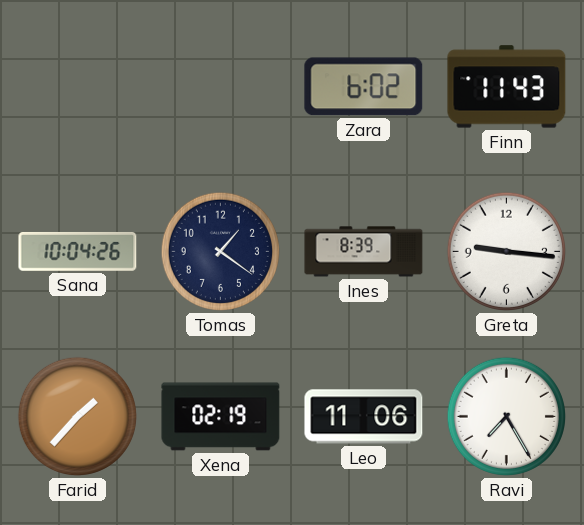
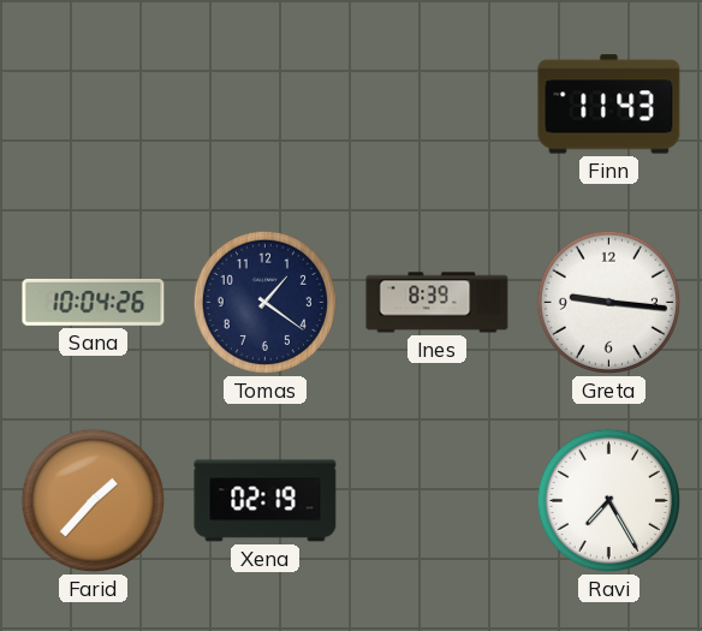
Zara: 6:02 -> none
Leo: 11:06 -> none
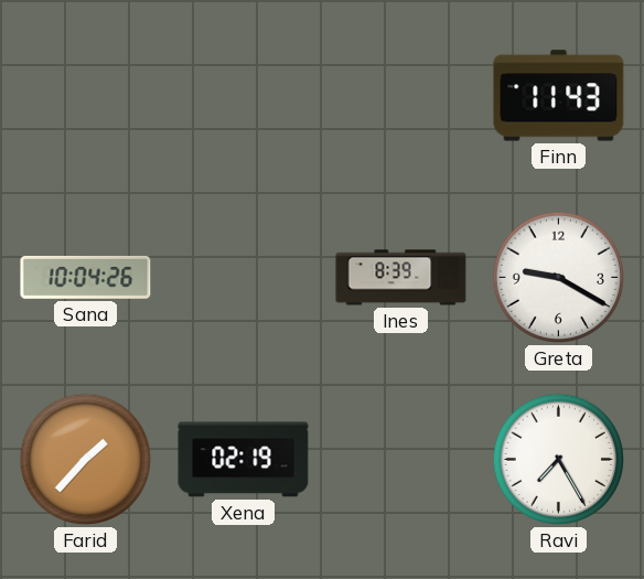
Tomas: 1:21 -> none
Greta: 9:16 -> 9:20
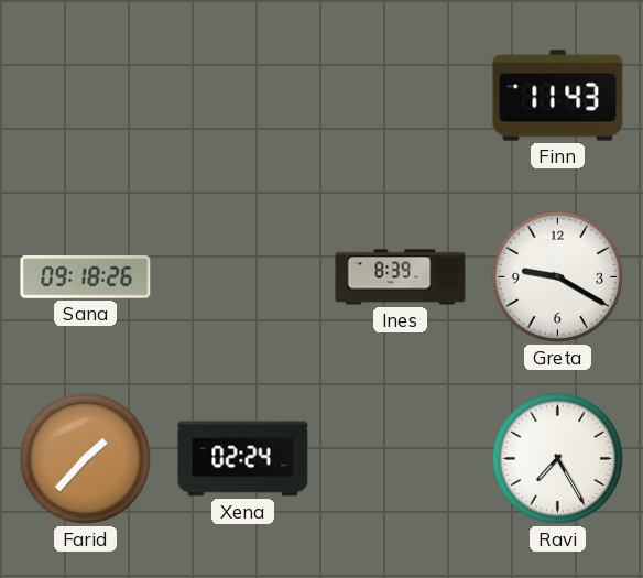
Sana: 10:04 -> 09:18
Xena: 02:19 -> 02:24
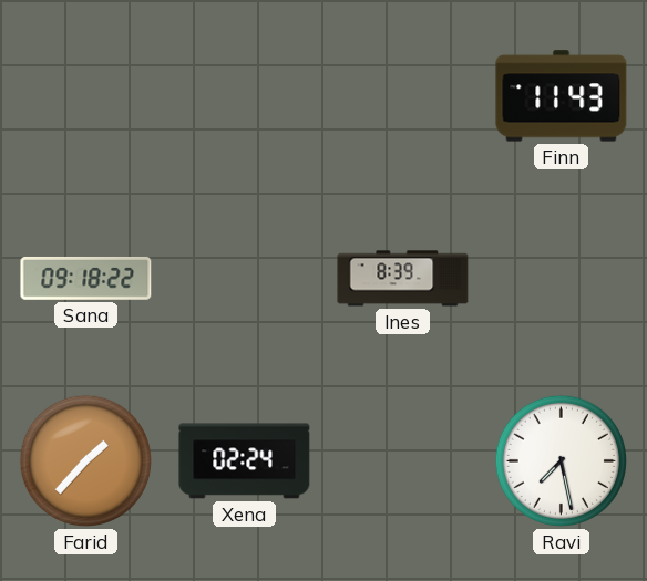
Sana: 09:18:26 -> 09:18:22
Greta: 9:20 -> none
Ravi: 7:25 -> 7:28
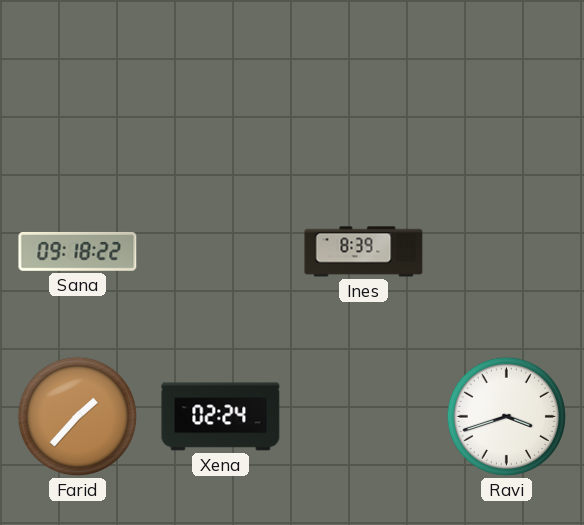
Finn: 11:43 -> none
Ravi: 7:28 -> 3:42
